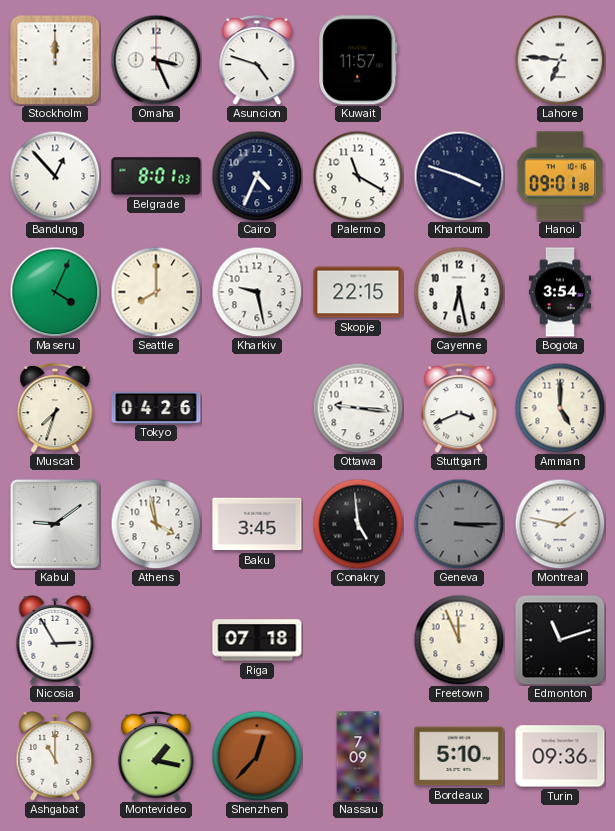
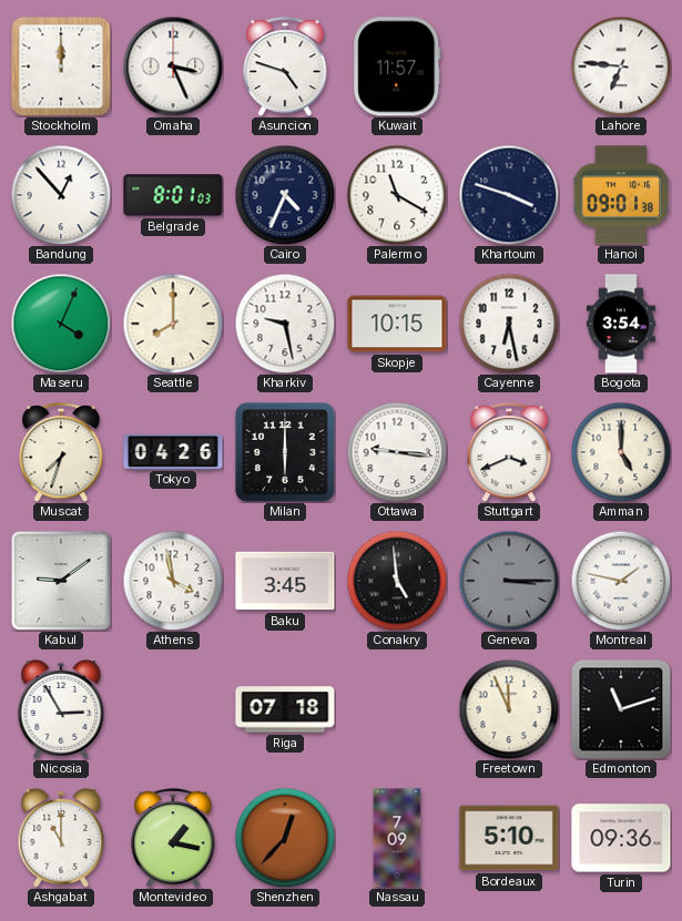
Skopje: 22:15 -> 10:15
Milan: none -> 6:00
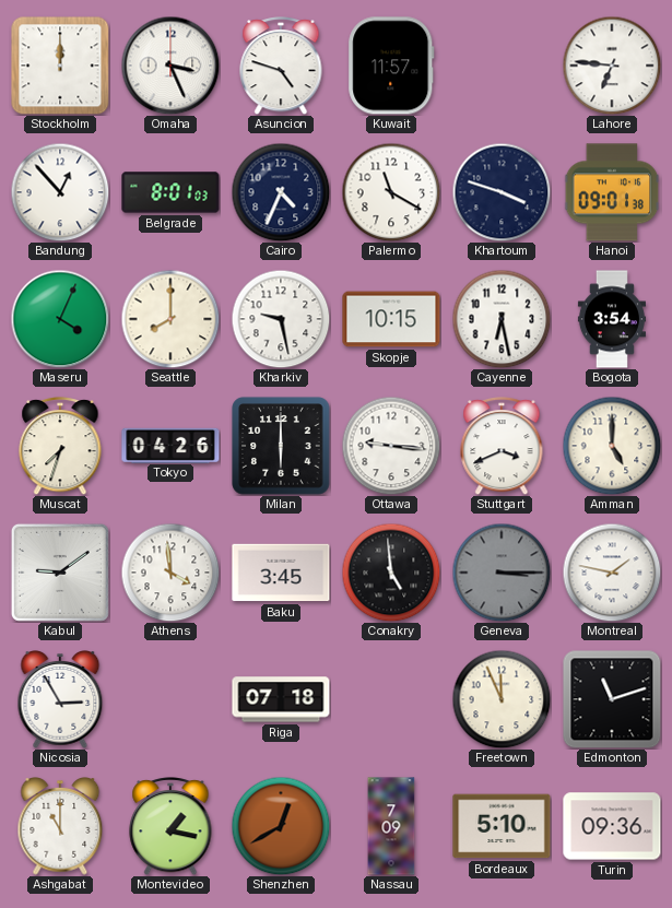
Athens: 3:58 -> 3:59
Shenzhen: 12:37 -> 12:40
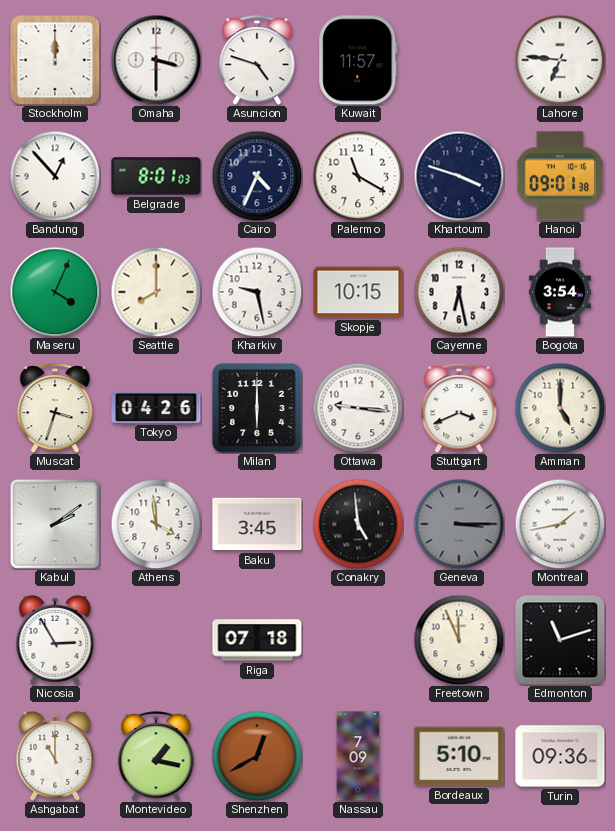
Omaha: 3:26 -> 3:30
Muscat: 7:33 -> 3:33
Kabul: 9:09 -> 2:09
Montreal: 1:47 -> 1:43
